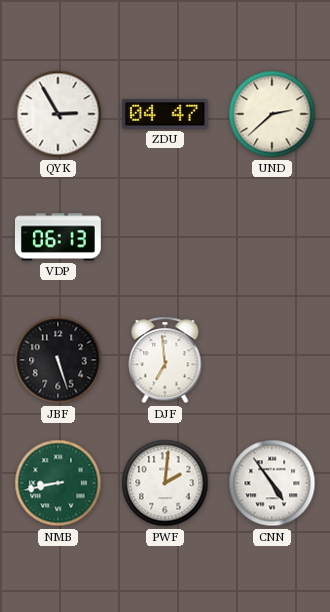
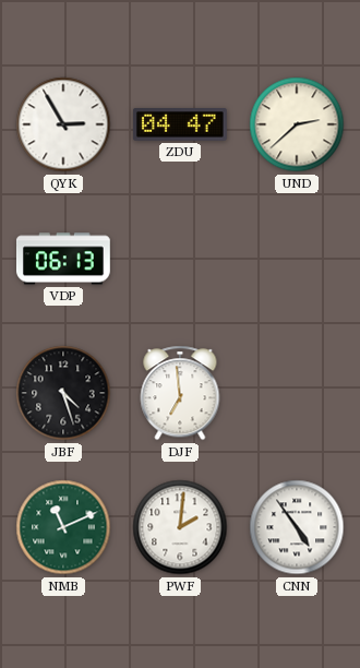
JBF: 5:27 -> 4:27
NMB: 8:43 -> 11:11
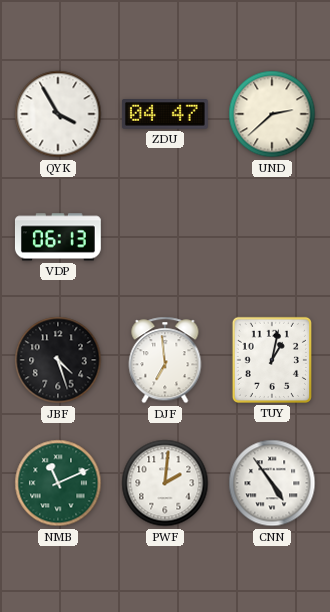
QYK: 2:55 -> 3:55
TUY: none -> 1:02
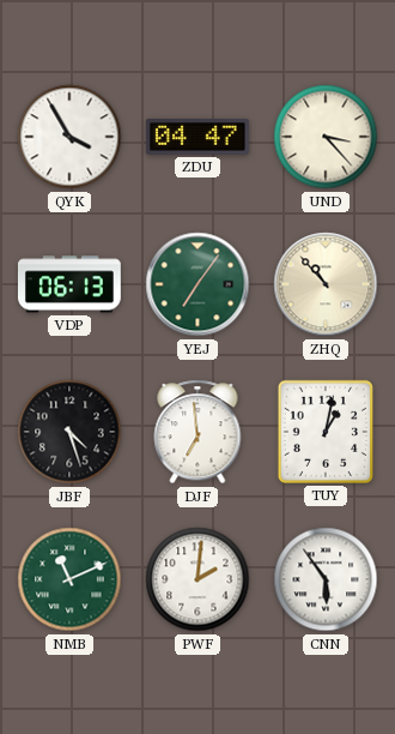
UND: 2:38 -> 3:23
YEJ: none -> 7:06
ZHQ: none -> 10:53
CNN: 4:54 -> 5:54
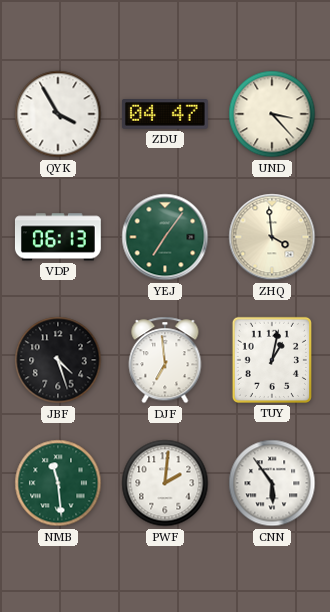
ZHQ: 10:53 -> 3:59
NMB: 11:11 -> 11:29
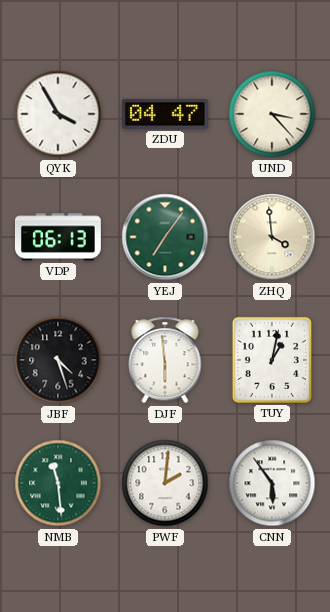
DJF: 6:59 -> 5:59
